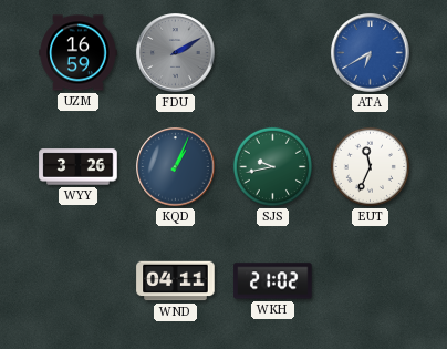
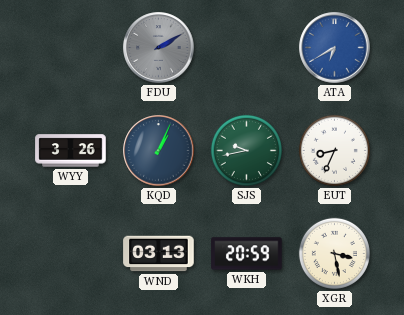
UZM: 16:59 -> none
EUT: 11:34 -> 8:34
WND: 04:11 -> 03:13
WKH: 21:02 -> 20:59
XGR: none -> 3:28
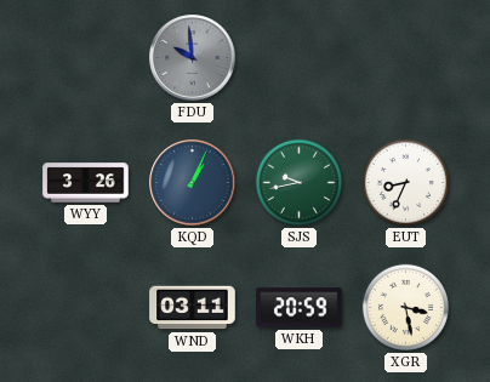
FDU: 2:10 -> 9:59
ATA: 6:40 -> none
WND: 03:13 -> 03:11
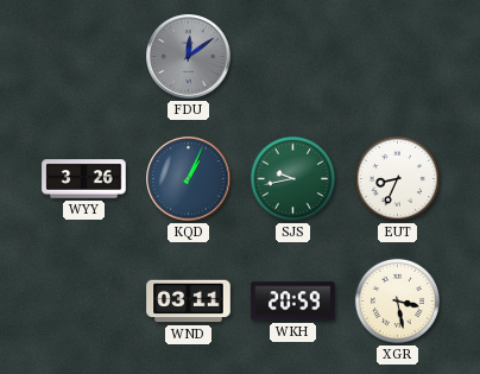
FDU: 9:59 -> 12:09
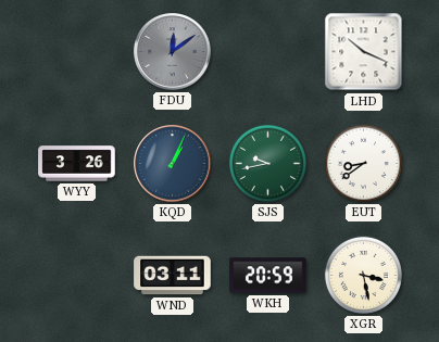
LHD: none -> 10:19
EUT: 8:34 -> 8:39
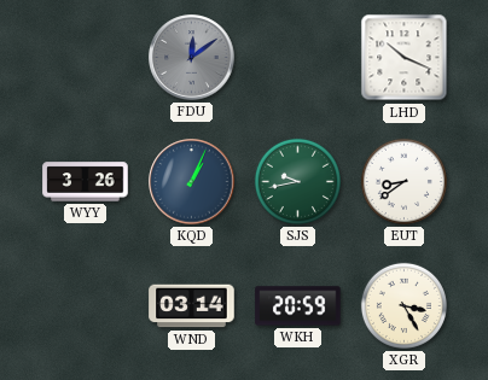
WND: 03:11 -> 03:14
XGR: 3:28 -> 3:25
